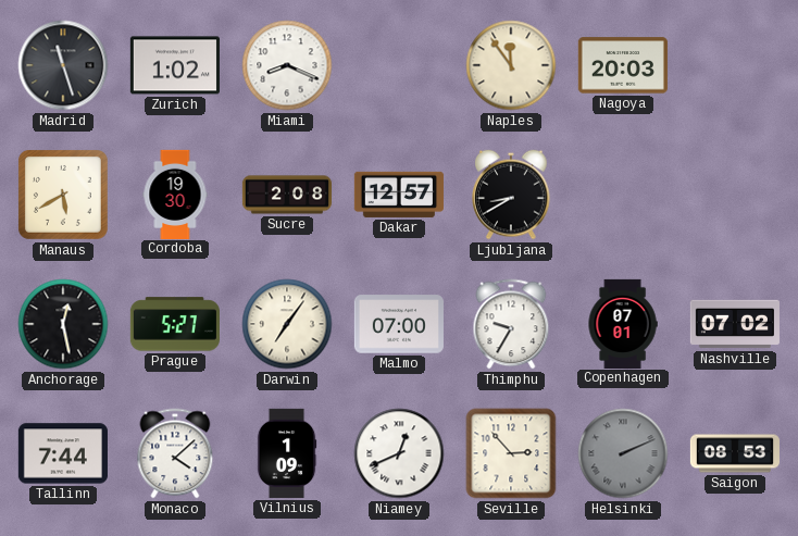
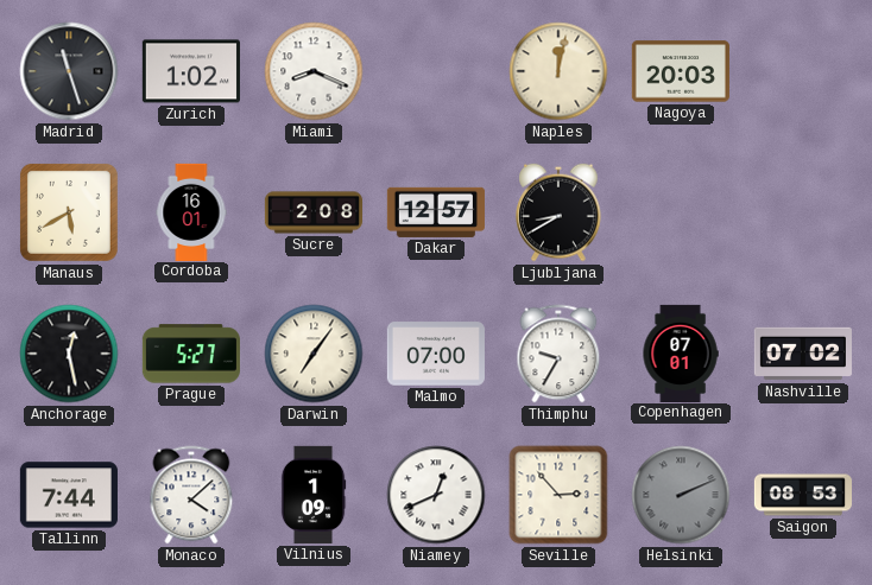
Naples: 11:54 -> 12:02
Cordoba: 19:30 -> 16:01
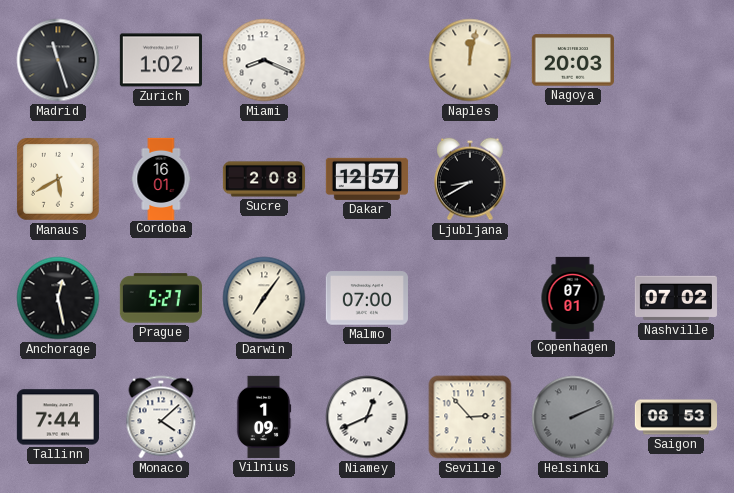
Thimphu: 9:35 -> none
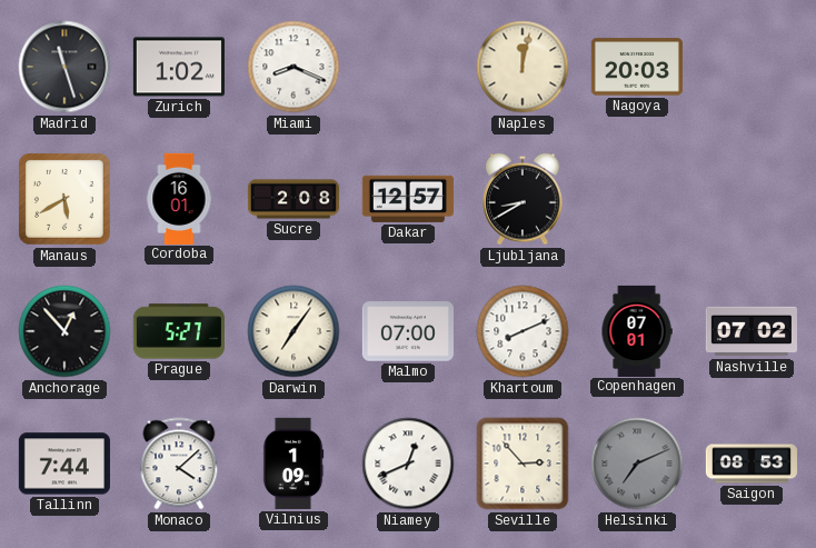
Anchorage: 12:28 -> 12:53
Khartoum: none -> 8:11
Helsinki: 2:11 -> 7:11
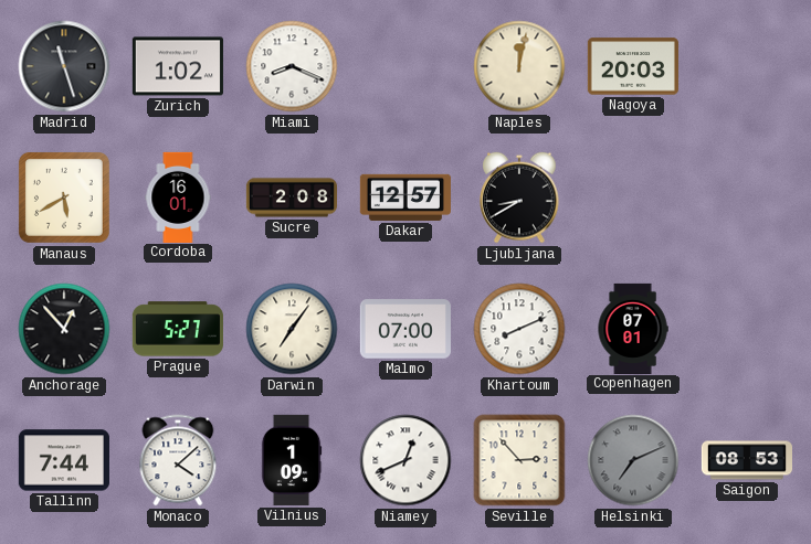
Nashville: 07:02 -> none
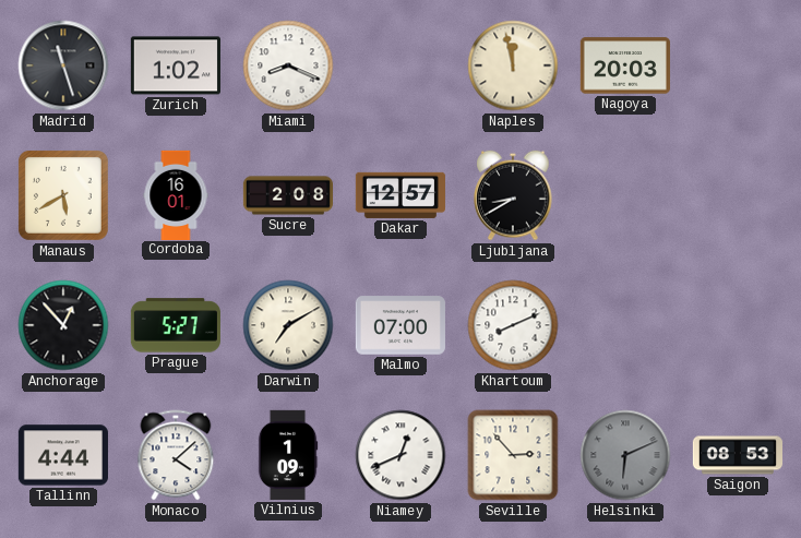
Naples: 12:02 -> 11:58
Darwin: 7:06 -> 7:10
Copenhagen: 07:01 -> none
Tallinn: 7:44 -> 4:44
Helsinki: 7:11 -> 6:11
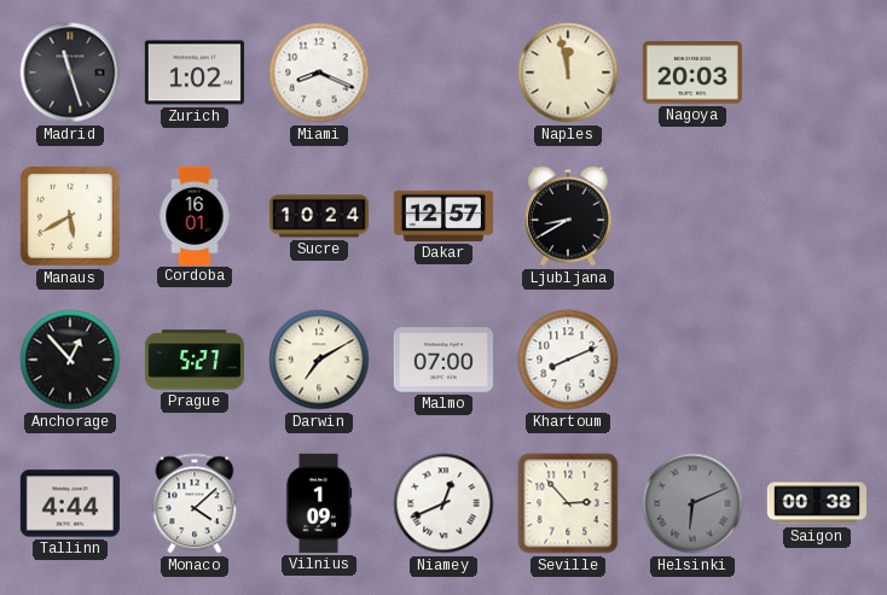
Sucre: 2:08 -> 10:24
Saigon: 08:53 -> 00:38
